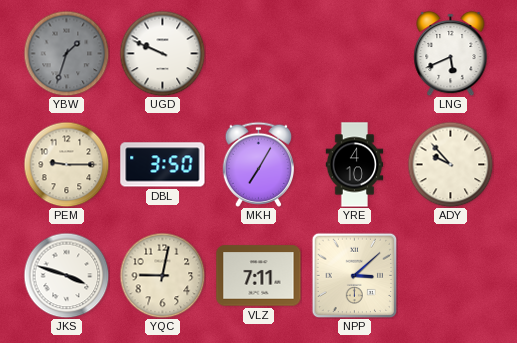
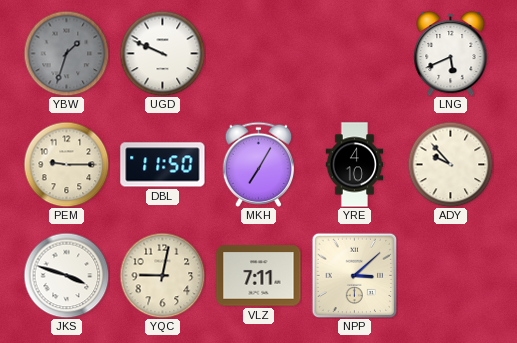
DBL: 3:50 -> 11:50
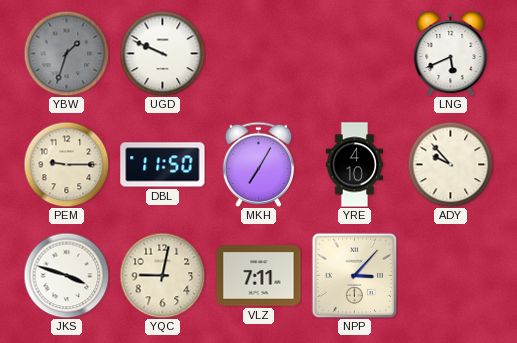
NPP: 3:08 -> 3:07
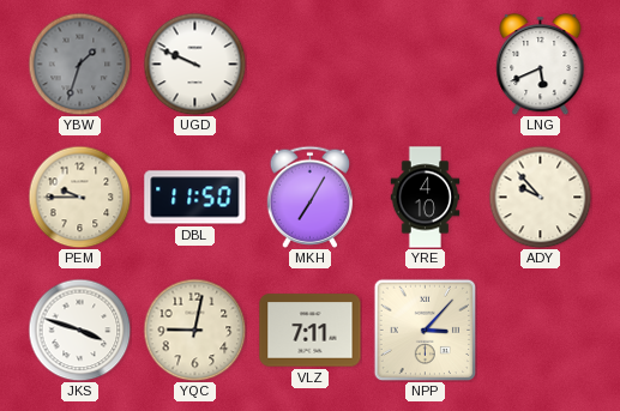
PEM: 9:15 -> 9:45
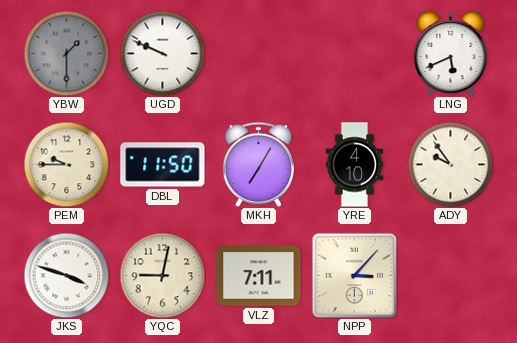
YBW: 1:33 -> 1:30
ADY: 9:53 -> 9:54
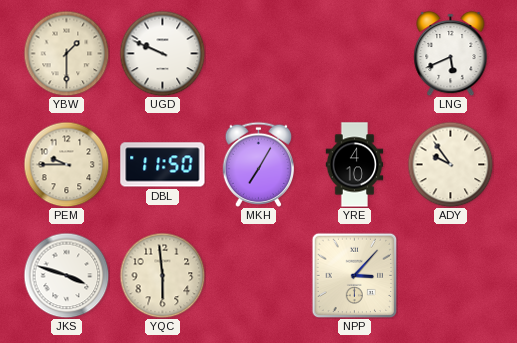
YBW dial: grey -> cream
YQC: 9:02 -> 5:59
VLZ: 7:11 -> none
